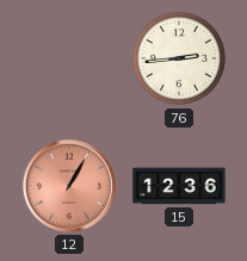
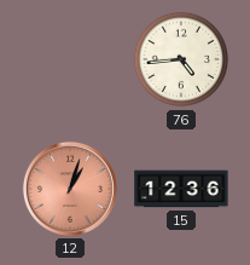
76: 2:44 -> 4:44
12: 1:05 -> 1:03
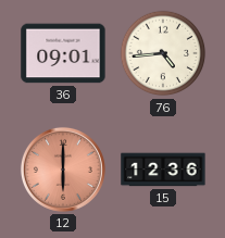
36: none -> 09:01
12: 1:03 -> 6:00
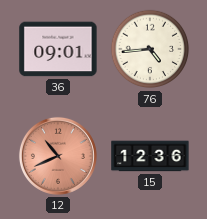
12: 6:00 -> 10:41
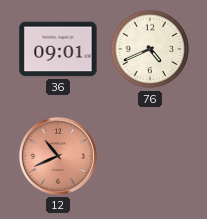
76: 4:44 -> 4:41
15: 12:36 -> none
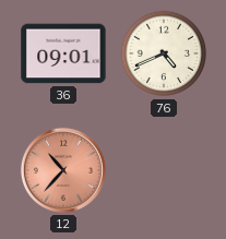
12: 10:41 -> 10:37
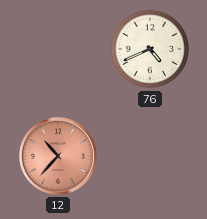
36: 09:01 -> none
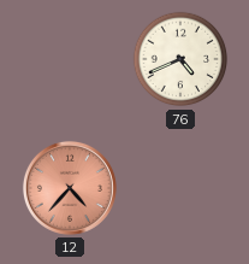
12: 10:37 -> 4:37
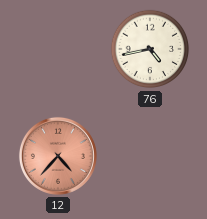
76: 4:41 -> 4:43
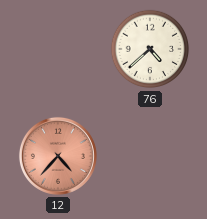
76: 4:43 -> 4:38
